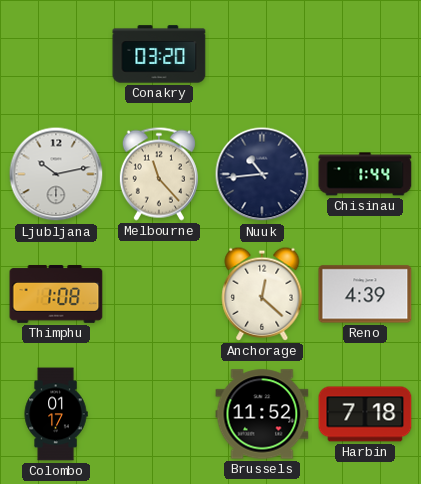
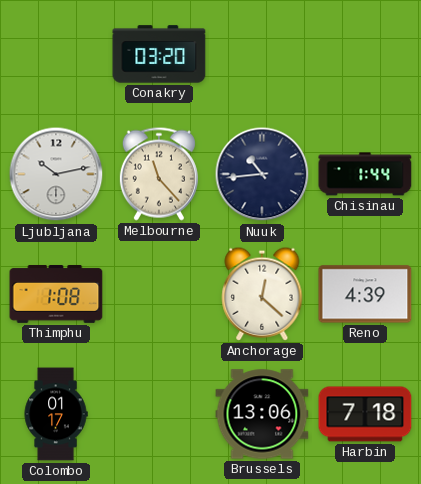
Brussels: 11:52 -> 13:06
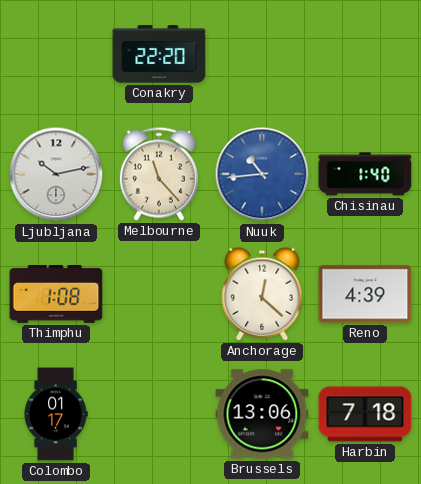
Conakry: 03:20 -> 22:20
Nuuk dial: navy -> blue
Chisinau: 1:44 -> 1:40
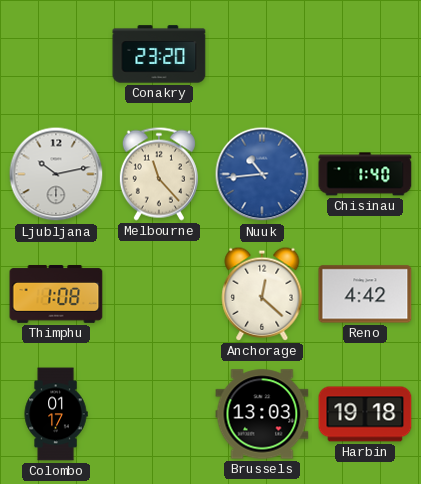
Conakry: 22:20 -> 23:20
Reno: 4:39 -> 4:42
Brussels: 13:06 -> 13:03
Harbin: 7:18 -> 19:18
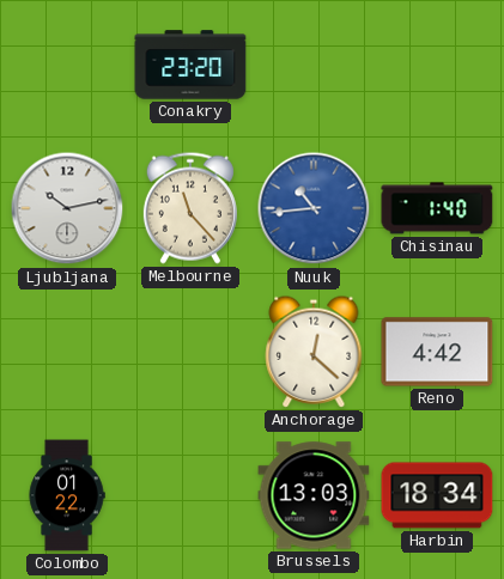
Thimphu: 1:08 -> none
Colombo: 01:17 -> 01:22
Harbin: 19:18 -> 18:34
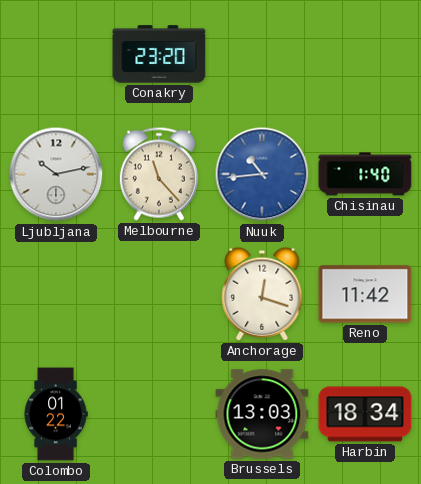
Anchorage: 12:22 -> 12:18
Reno: 4:42 -> 11:42
